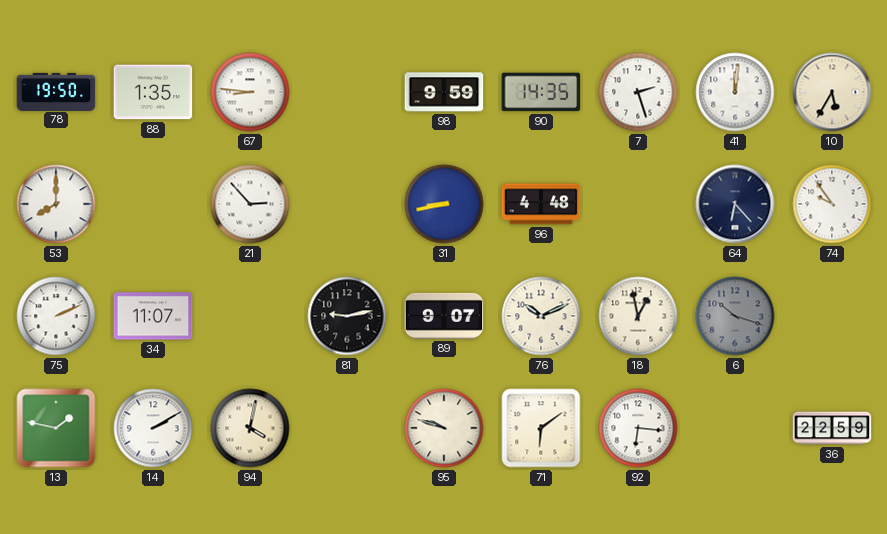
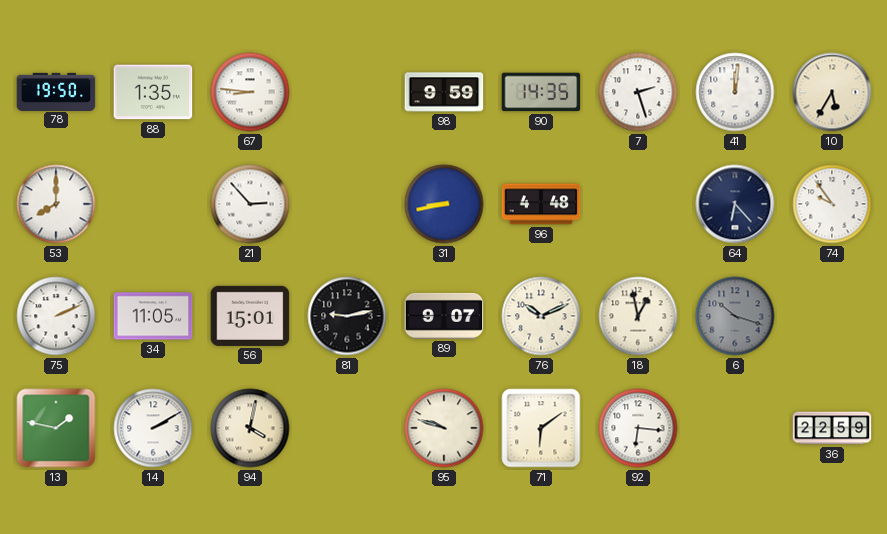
34: 11:07 -> 11:05
56: none -> 15:01
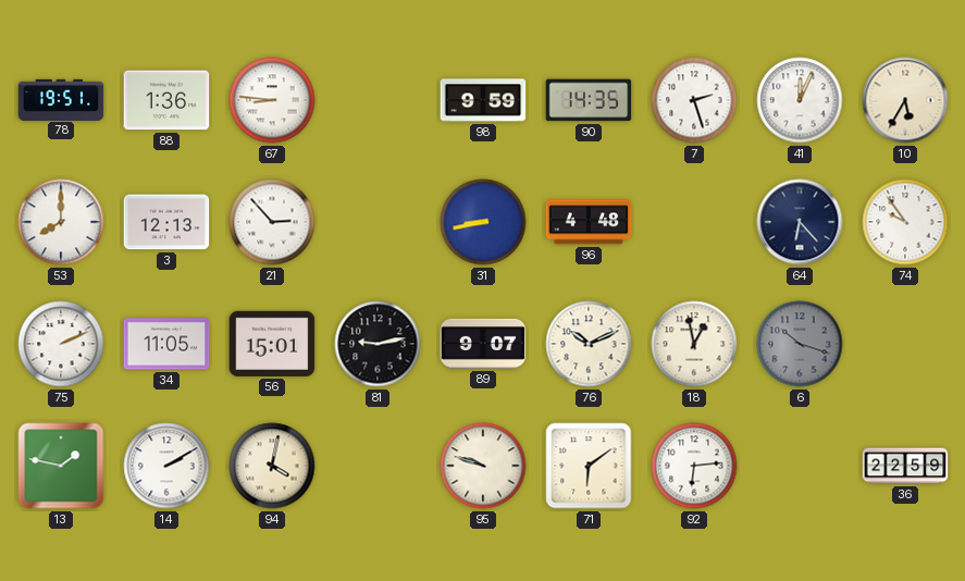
78: 19:50 -> 19:51
88: 1:35 -> 1:36
41: 12:01 -> 12:04
3: none -> 12:13
92: 6:16 -> 6:14
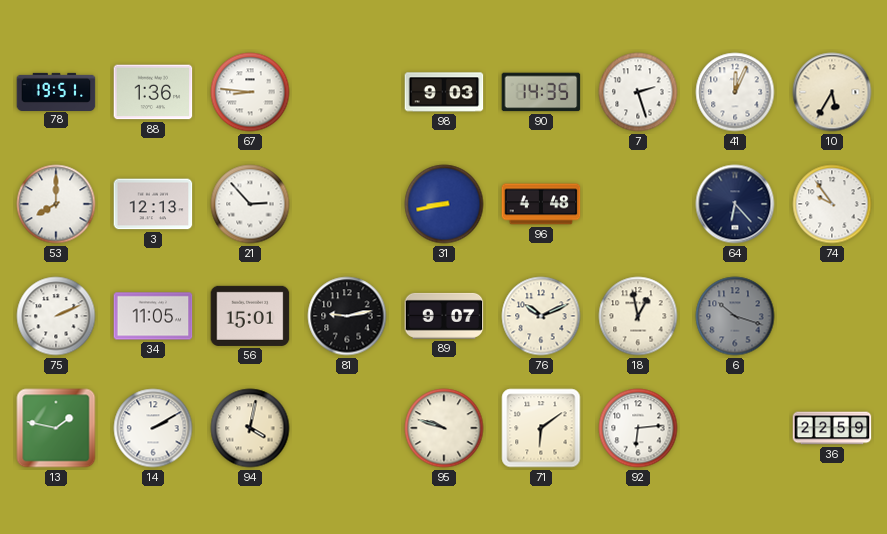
98: 9:59 -> 9:03
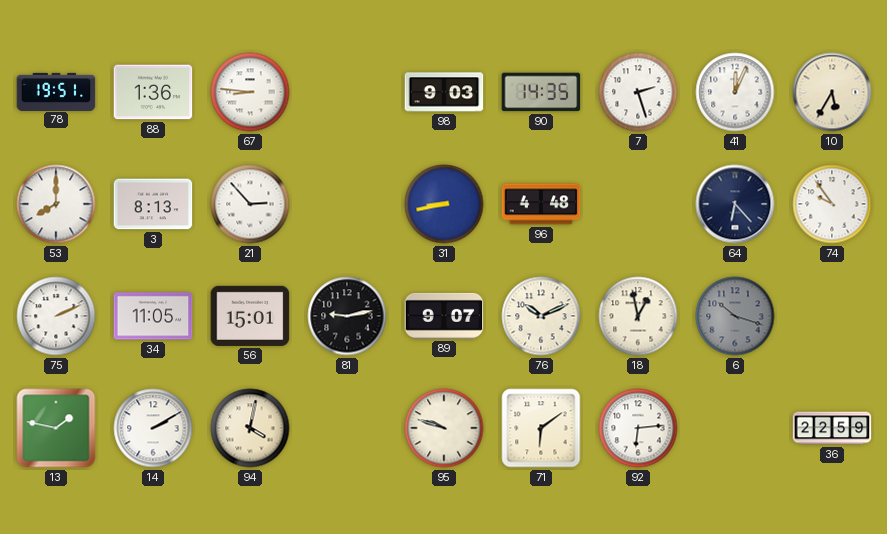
3: 12:13 -> 8:13
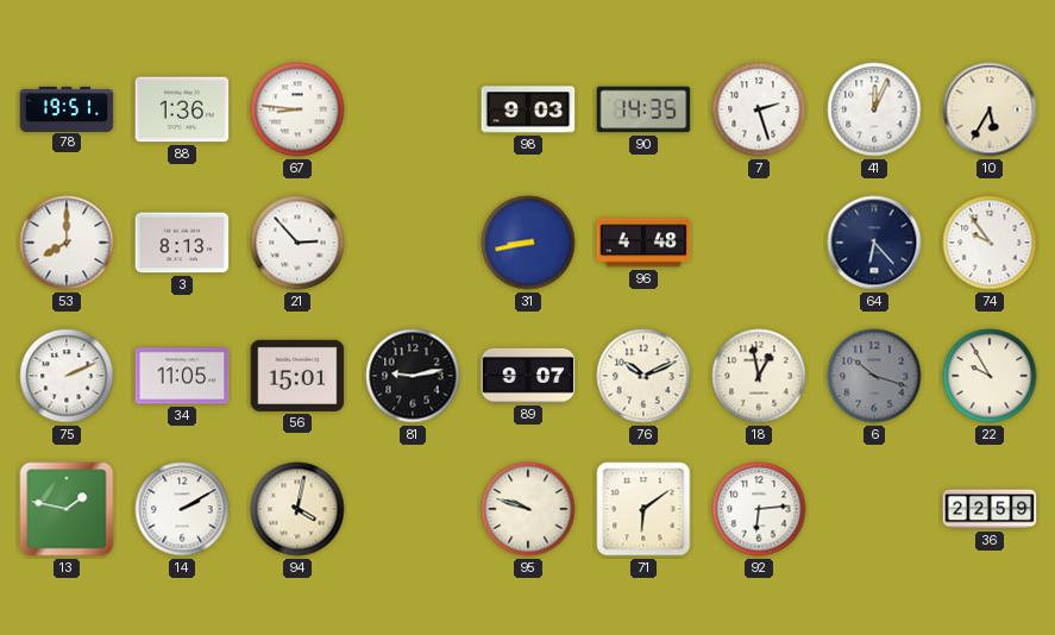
22: none -> 9:55
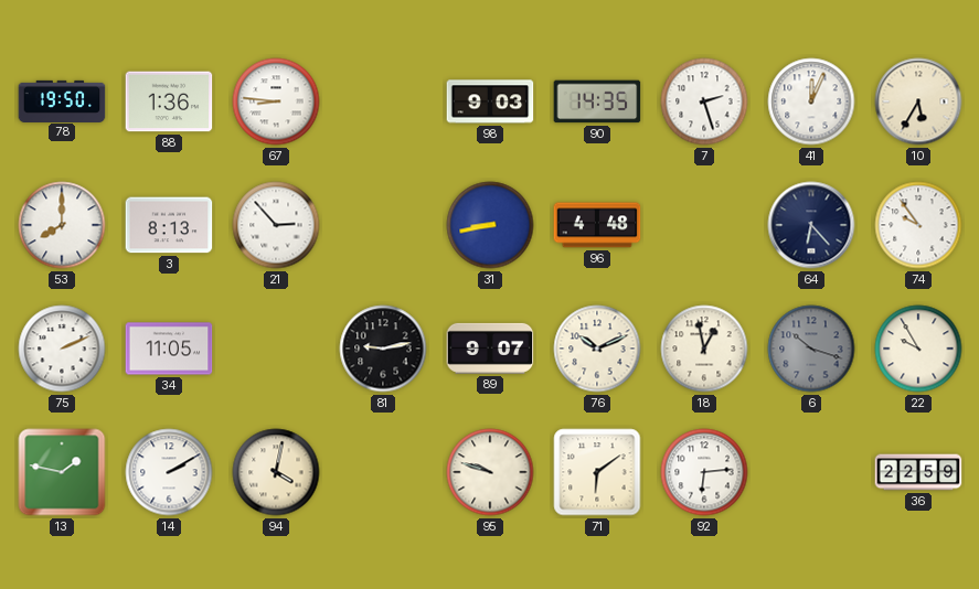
78: 19:51 -> 19:50
56: 15:01 -> none
